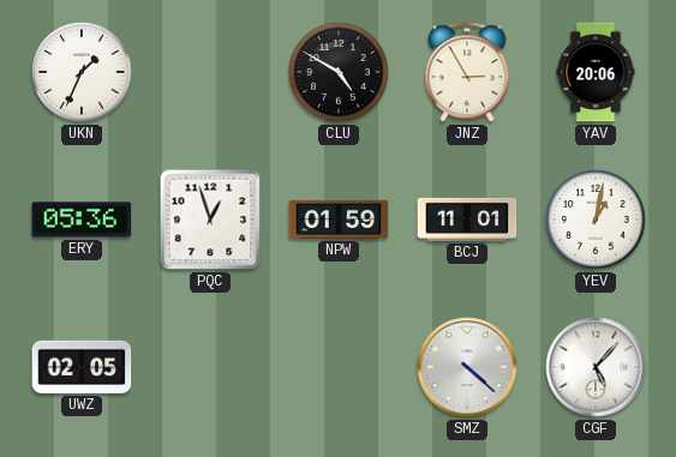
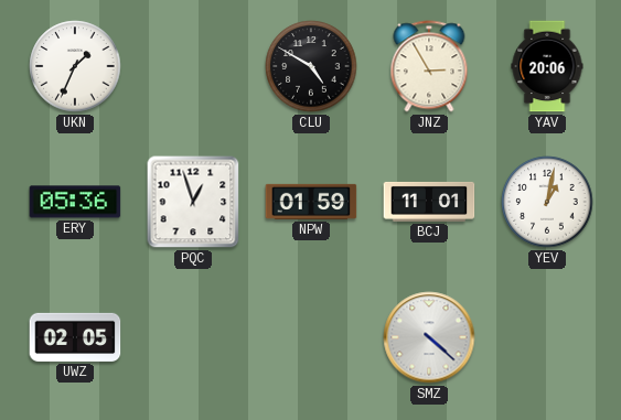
CGF: 5:07 -> none
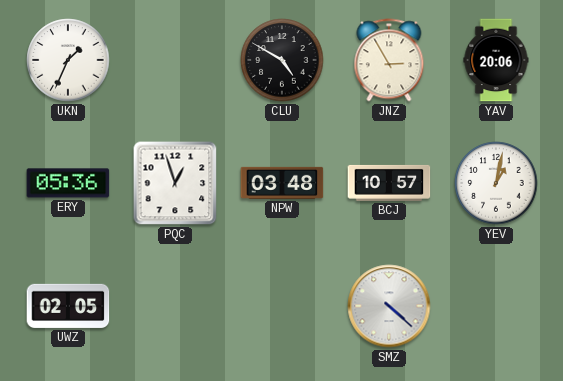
NPW: 01:59 -> 03:48
BCJ: 11:01 -> 10:57
